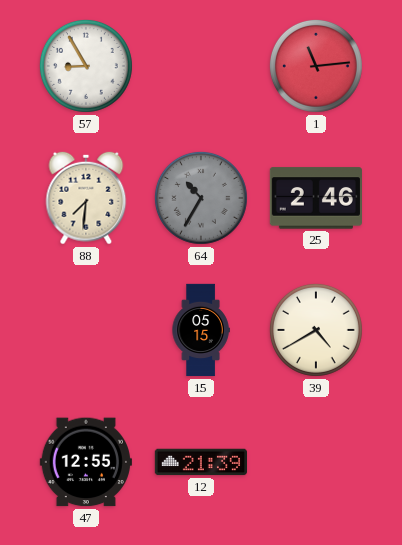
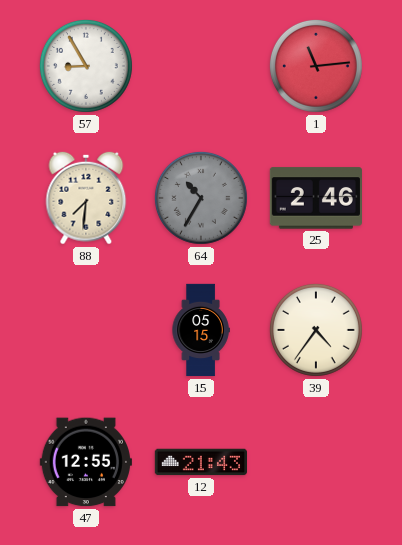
39: 4:40 -> 4:36
12: 21:39 -> 21:43
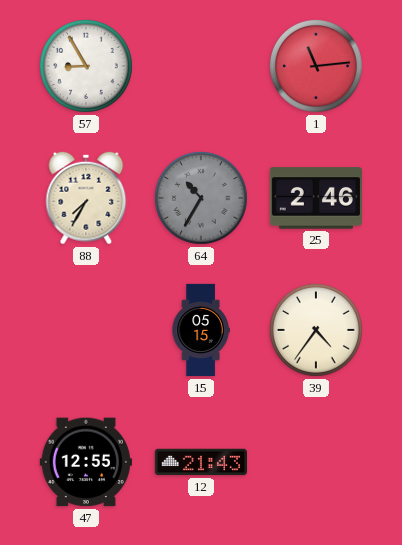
88: 7:31 -> 7:35
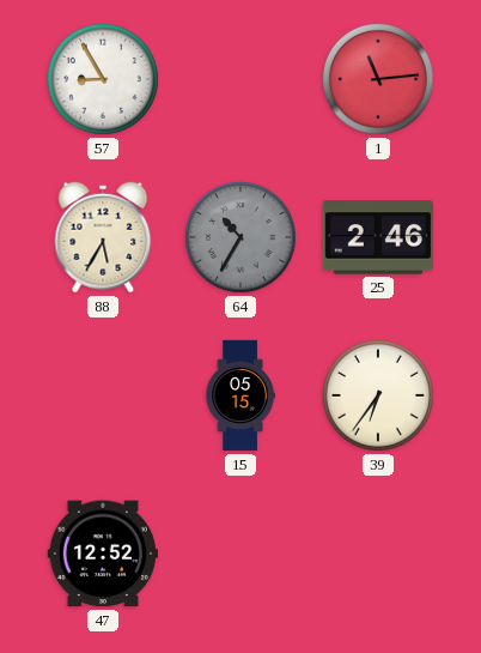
88: 7:35 -> 5:35
39: 4:36 -> 6:36
47: 12:55 -> 12:52
12: 21:43 -> none
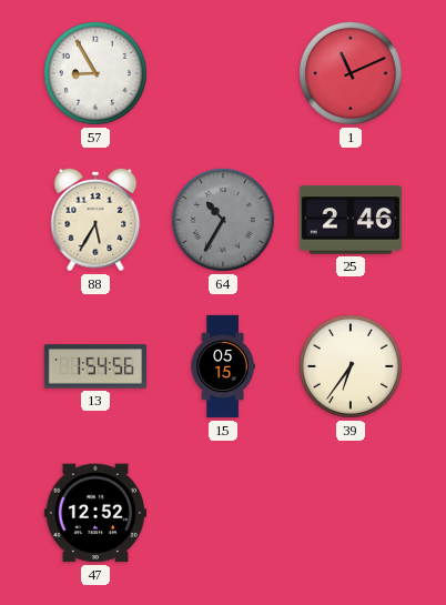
1: 11:14 -> 11:11
13: none -> 1:54
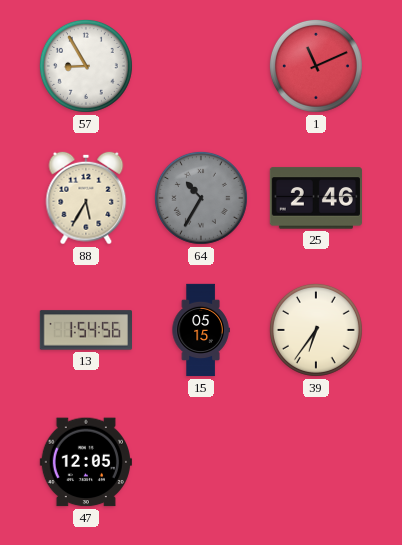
47: 12:52 -> 12:05
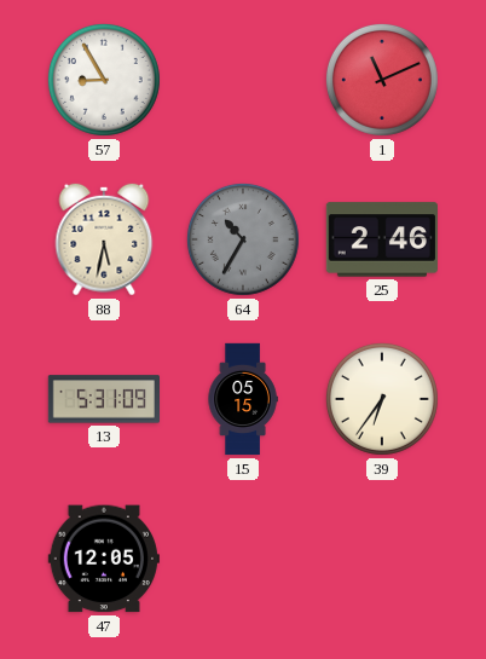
88: 5:35 -> 5:32
13: 1:54 -> 5:31
